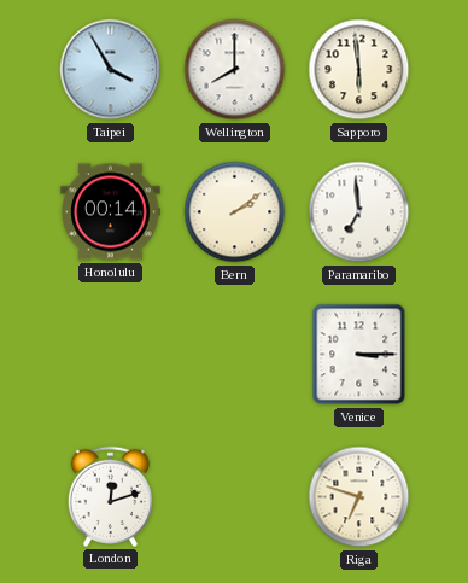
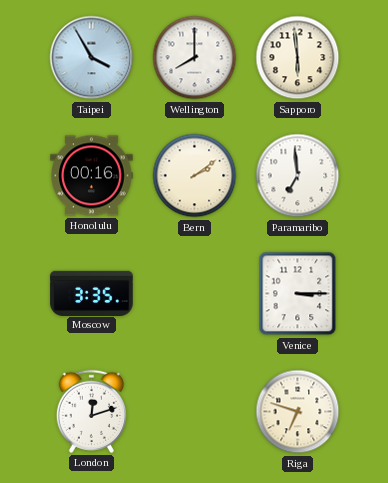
Honolulu: 00:14 -> 00:16
Moscow: none -> 3:35
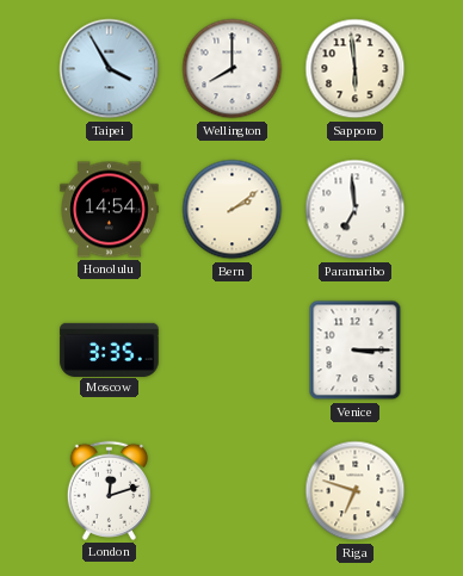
Honolulu: 00:16 -> 14:54
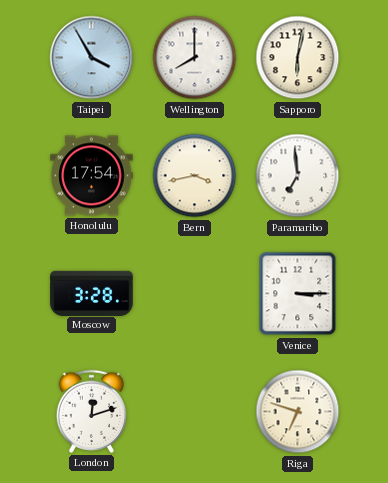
Sapporo: 5:59 -> 6:02
Honolulu: 14:54 -> 17:54
Bern: 2:09 -> 3:43
Moscow: 3:35 -> 3:28
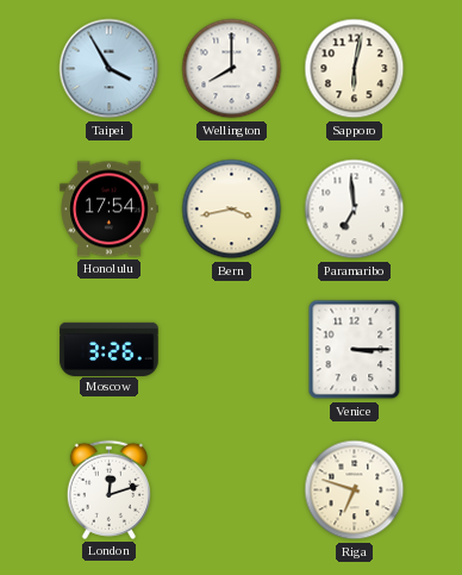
Moscow: 3:28 -> 3:26
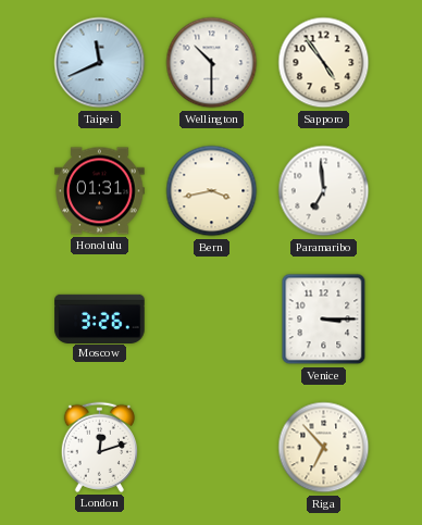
Taipei: 3:55 -> 11:41
Wellington: 8:00 -> 10:30
Sapporo: 6:02 -> 4:54
Honolulu: 17:54 -> 01:31
Riga: 6:48 -> 6:53
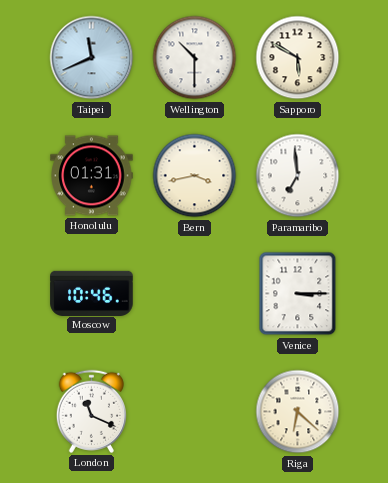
Sapporo: 4:54 -> 5:50
Moscow: 3:26 -> 10:46
London: 12:12 -> 11:19
Riga: 6:53 -> 6:22
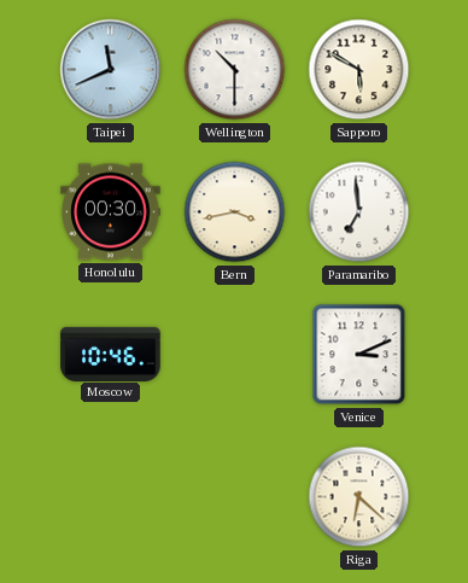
Honolulu: 01:31 -> 00:30
Venice: 3:15 -> 3:11
London: 11:19 -> none
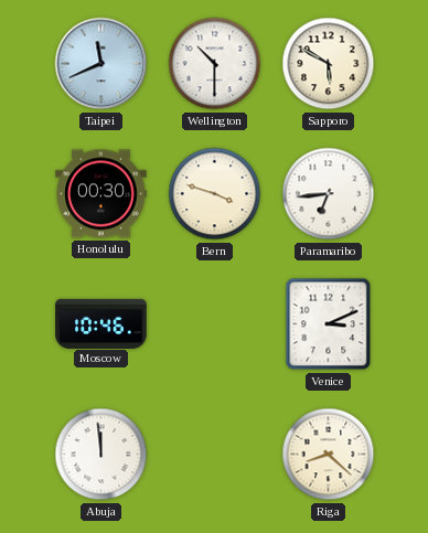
Bern: 3:43 -> 3:48
Paramaribo: 6:59 -> 6:44
Abuja: none -> 11:59
Riga: 6:22 -> 8:22
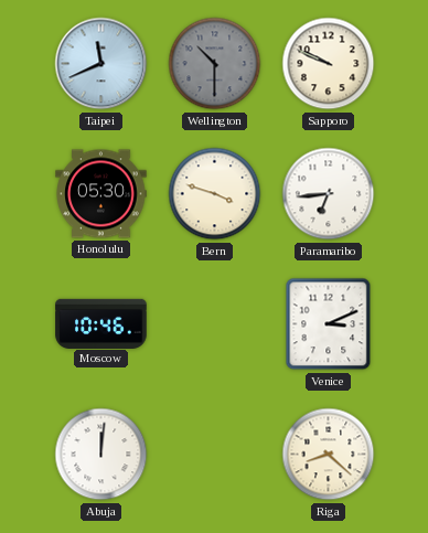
Wellington dial: white -> grey
Sapporo: 5:50 -> 9:49
Honolulu: 00:30 -> 05:30
Abuja: 11:59 -> 12:01
